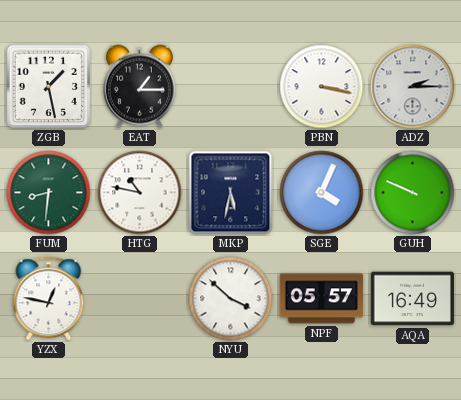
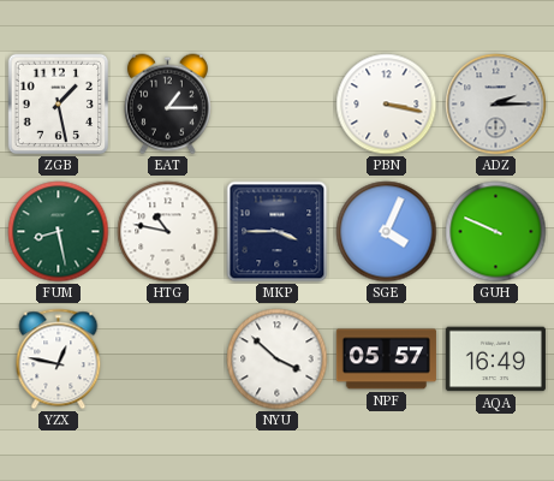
FUM: 8:31 -> 8:28
MKP: 5:32 -> 3:45
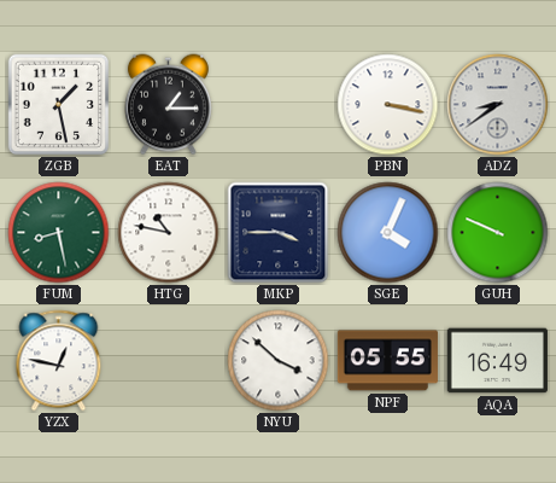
ADZ: 2:15 -> 8:39
NPF: 05:57 -> 05:55
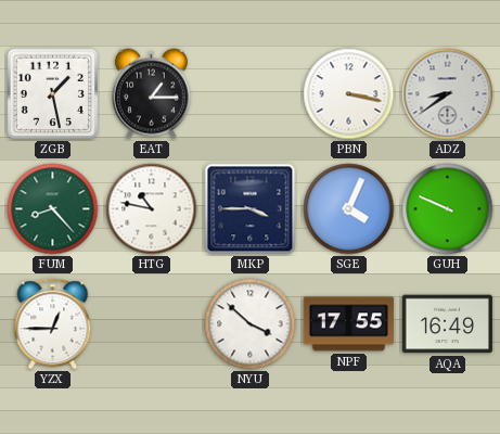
FUM: 8:28 -> 8:23
YZX: 12:47 -> 12:45
NPF: 05:55 -> 17:55
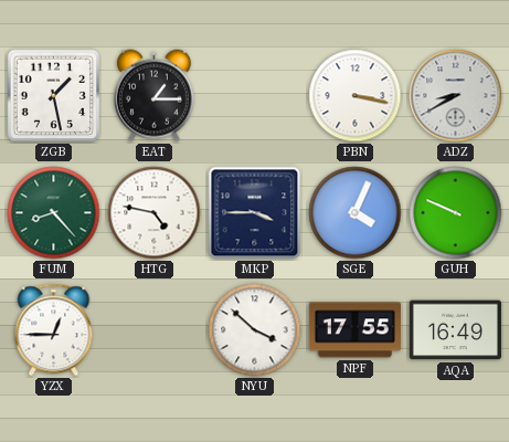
ADZ: 8:39 -> 8:40
HTG: 10:47 -> 4:47
